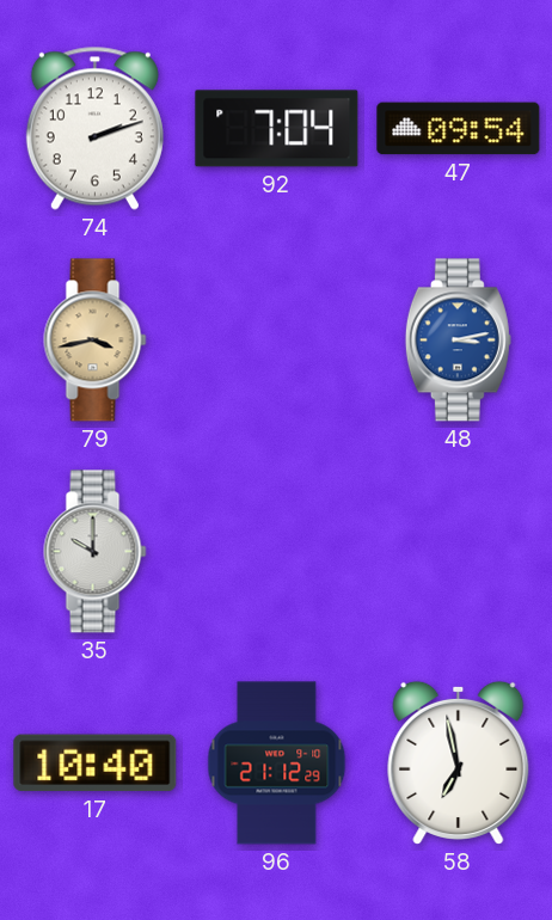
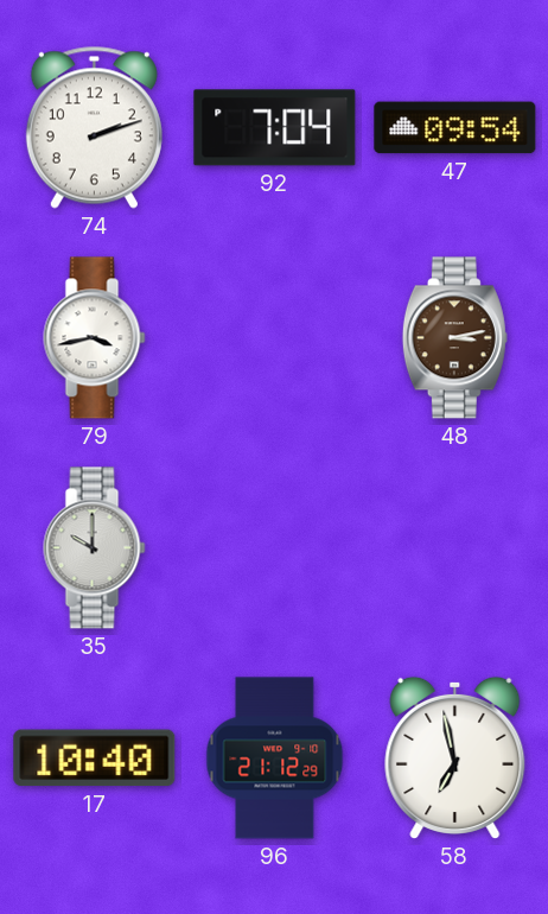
79 dial: champagne -> white
48 dial: blue -> brown
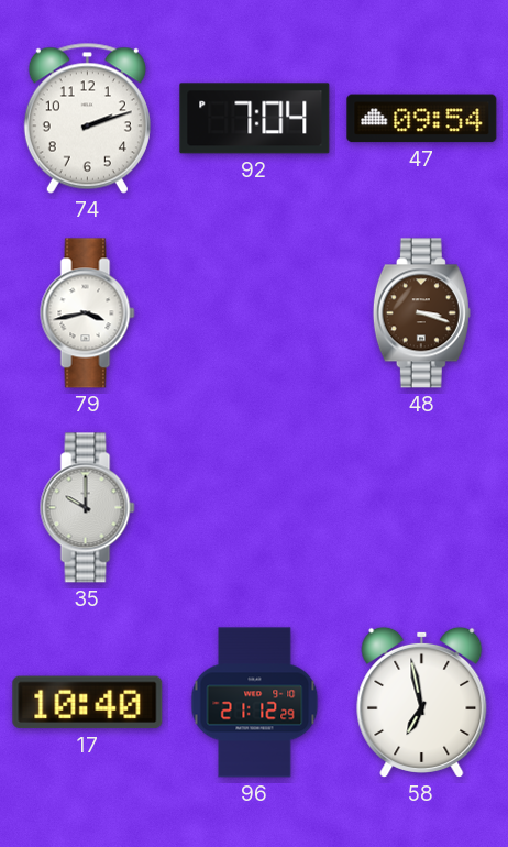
48: 3:13 -> 3:18
